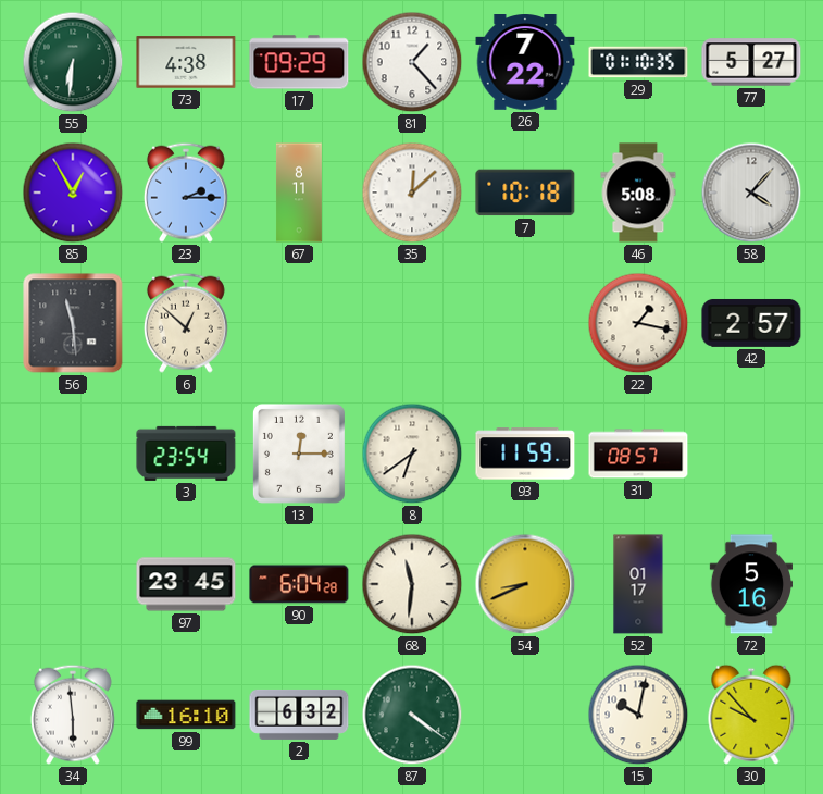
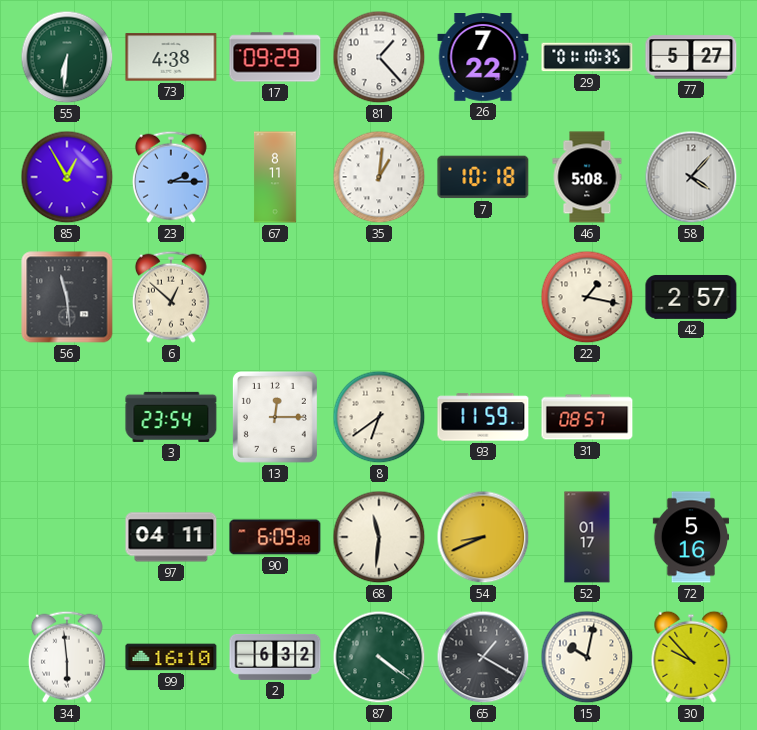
35: 12:08 -> 1:01
97: 23:45 -> 04:11
90: 6:04 -> 6:09
65: none -> 1:20
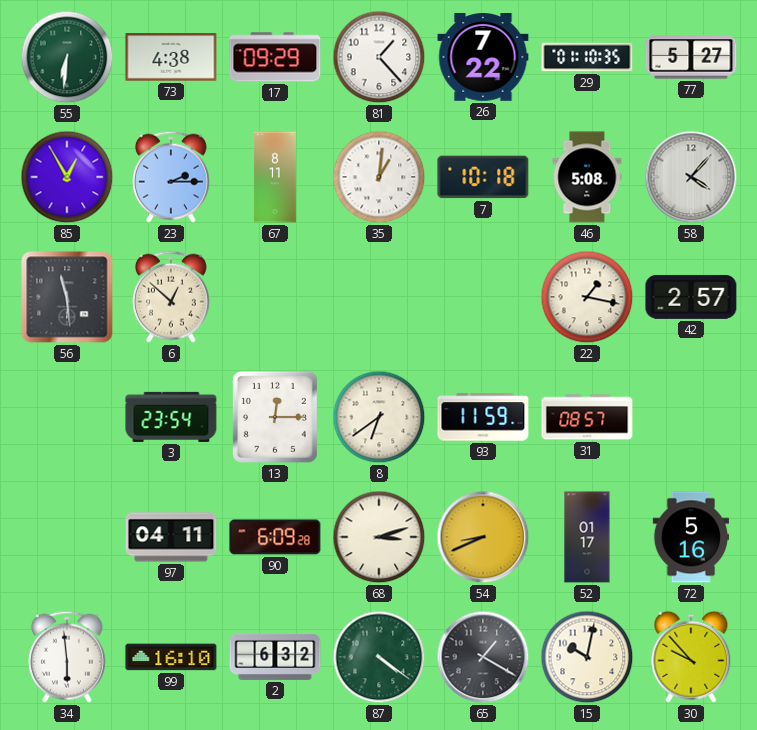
68: 11:31 -> 3:12
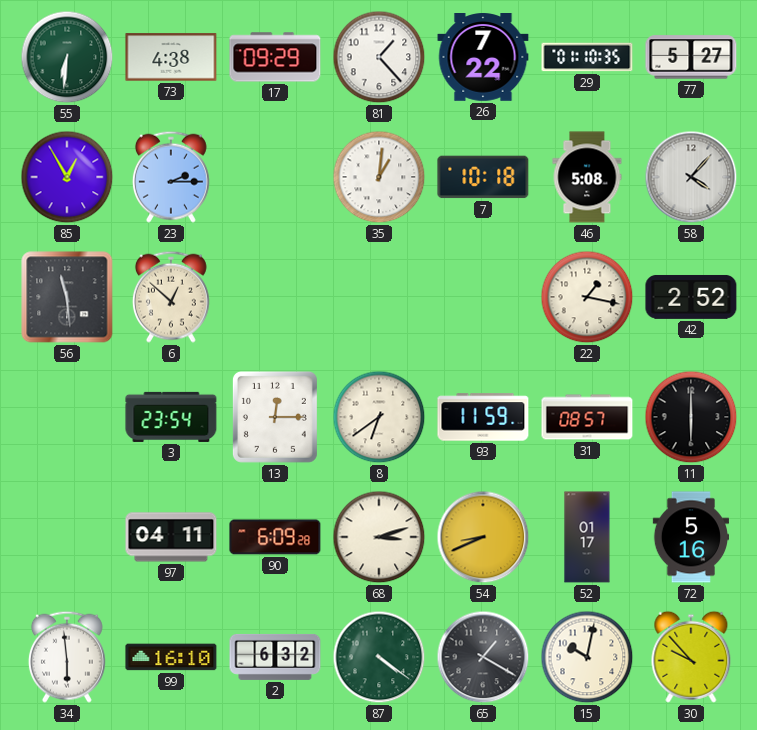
67: 8:11 -> none
42: 2:57 -> 2:52
11: none -> 6:00
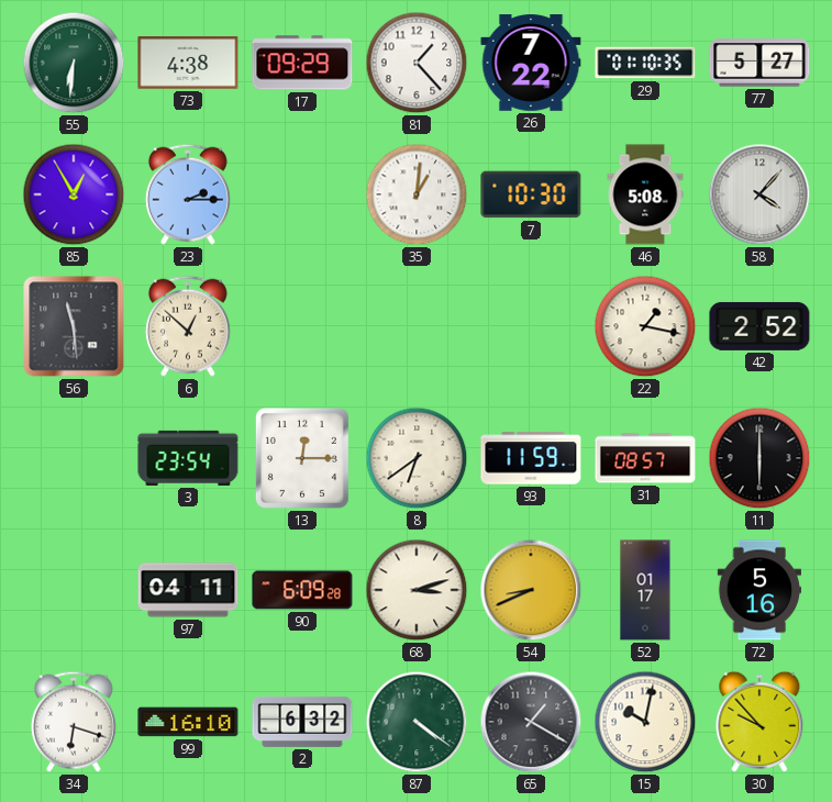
7: 10:18 -> 10:30
34: 5:59 -> 6:18
